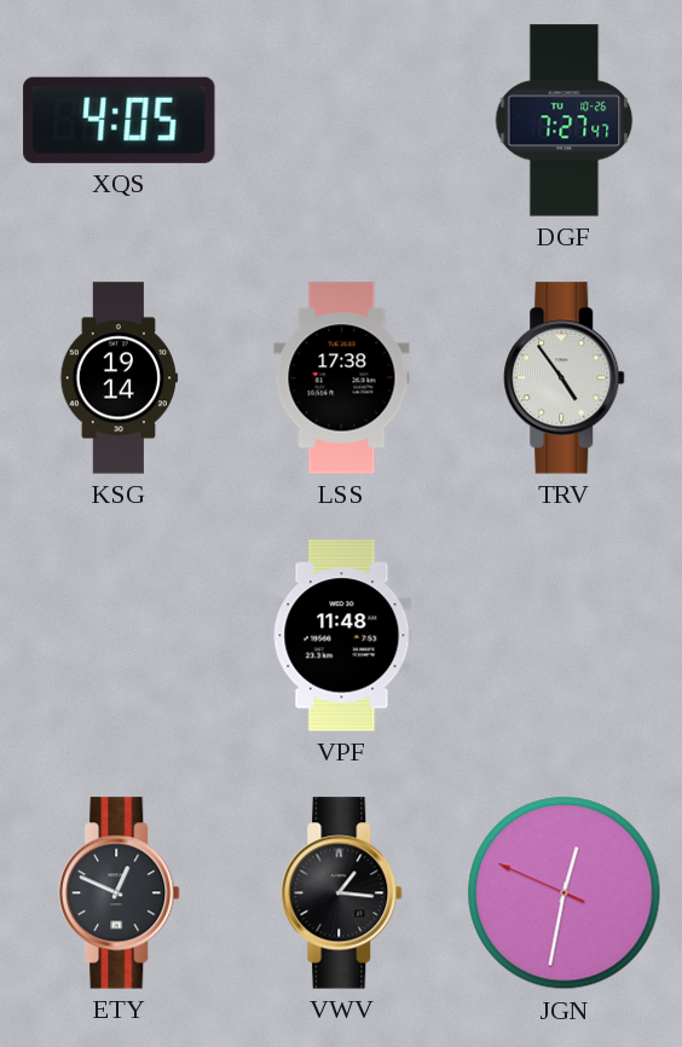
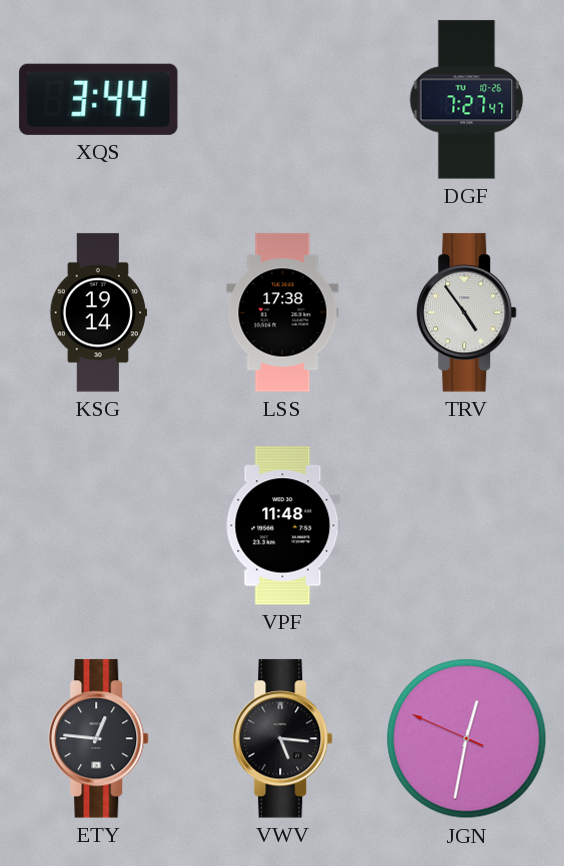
XQS: 4:05 -> 3:44
ETY: 12:49 -> 12:46
VWV: 1:16 -> 5:16
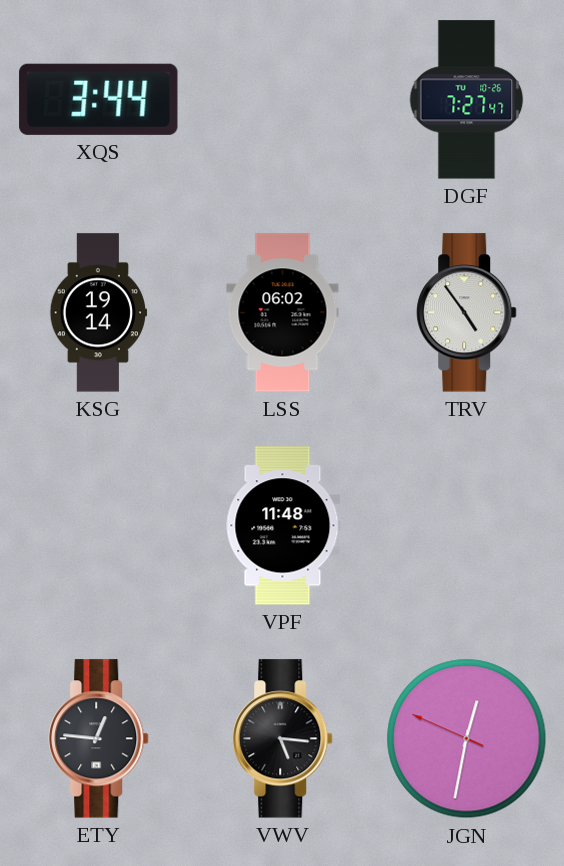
LSS: 17:38 -> 06:02
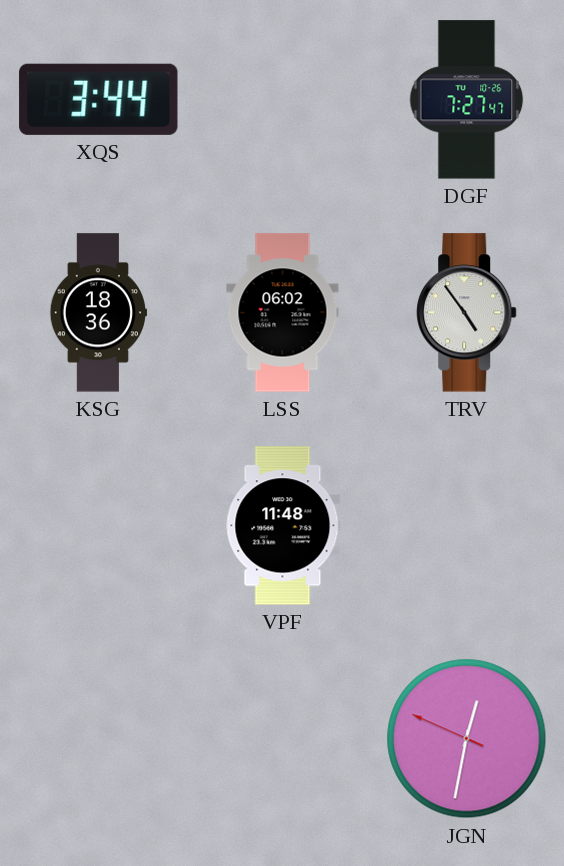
KSG: 19:14 -> 18:36
ETY: 12:46 -> none
VWV: 5:16 -> none
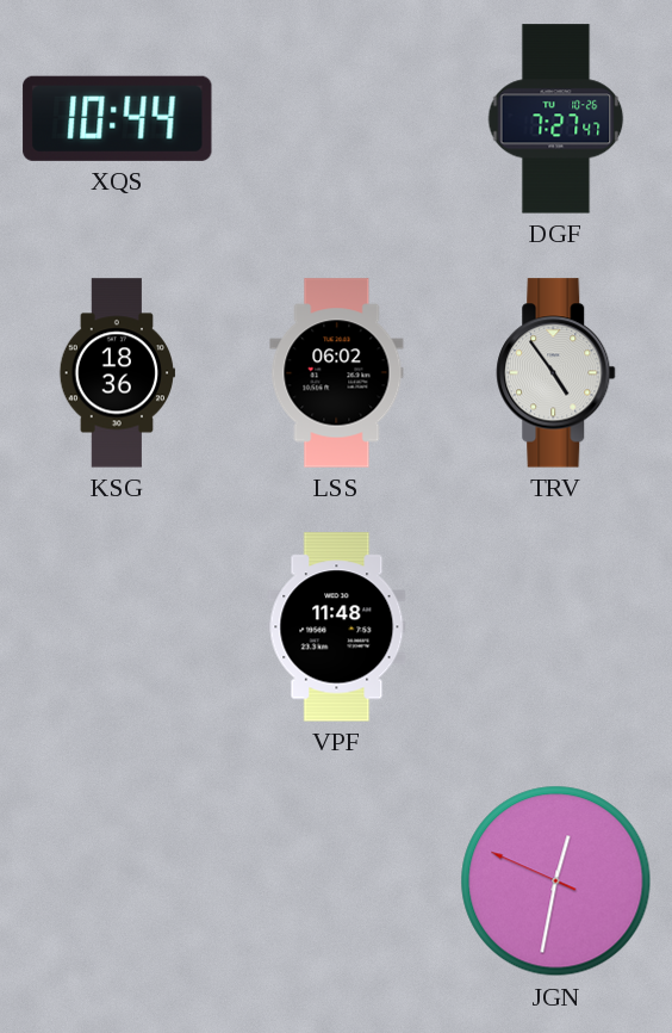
XQS: 3:44 -> 10:44
